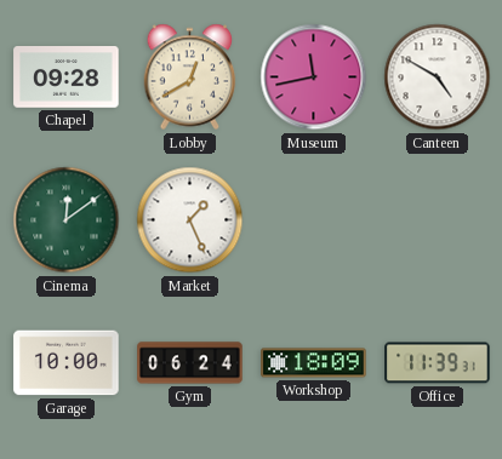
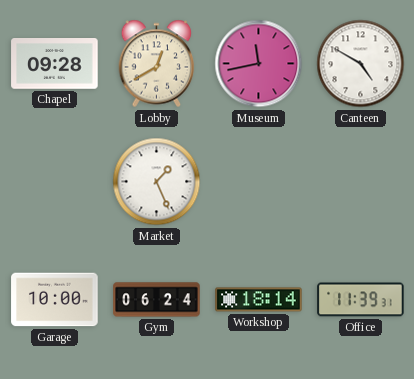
Cinema: 12:09 -> none
Workshop: 18:09 -> 18:14
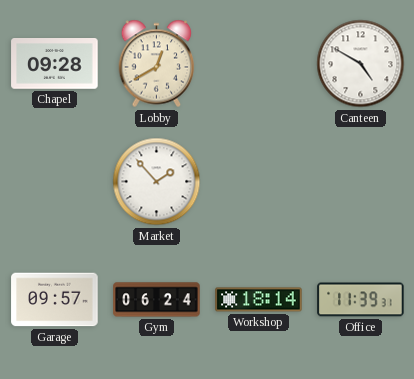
Museum: 11:43 -> none
Market: 1:26 -> 1:53
Garage: 10:00 -> 09:57
